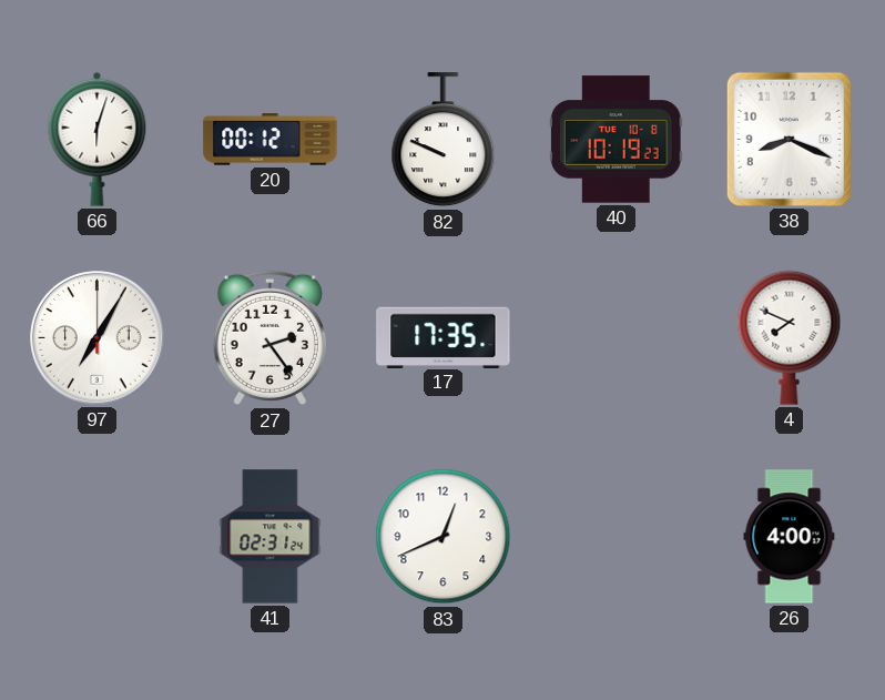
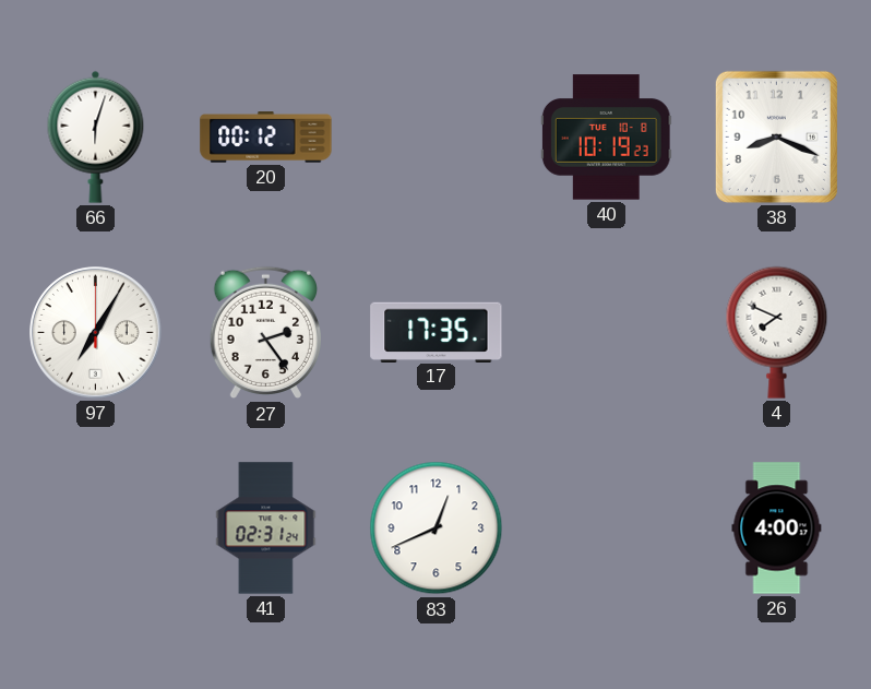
82: 9:49 -> none
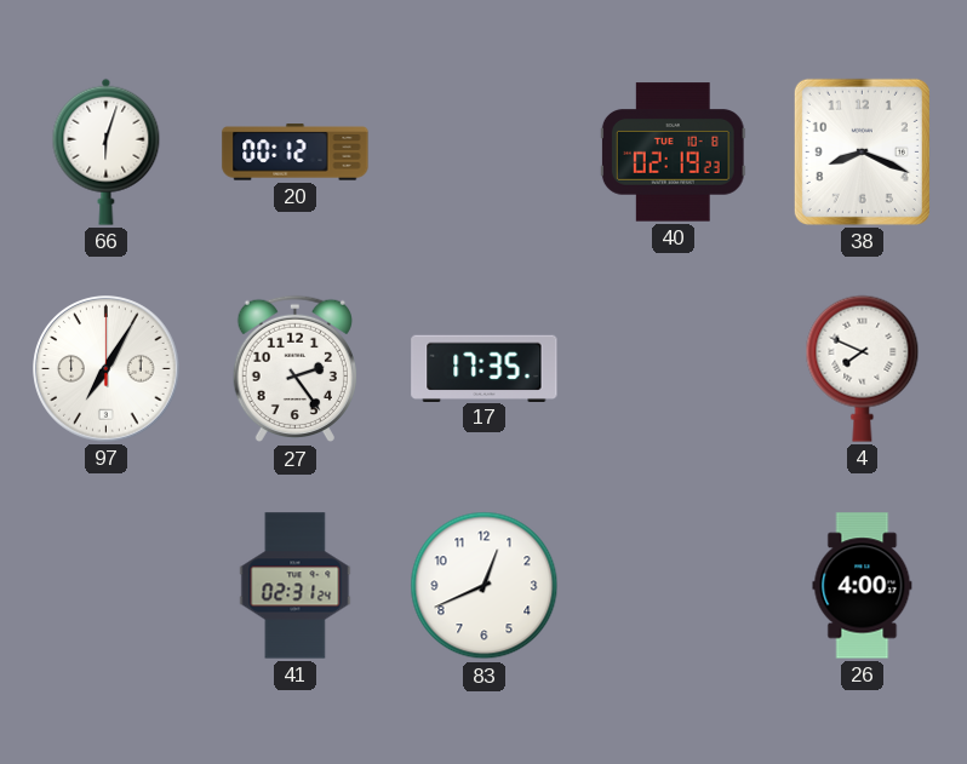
40: 10:19 -> 02:19
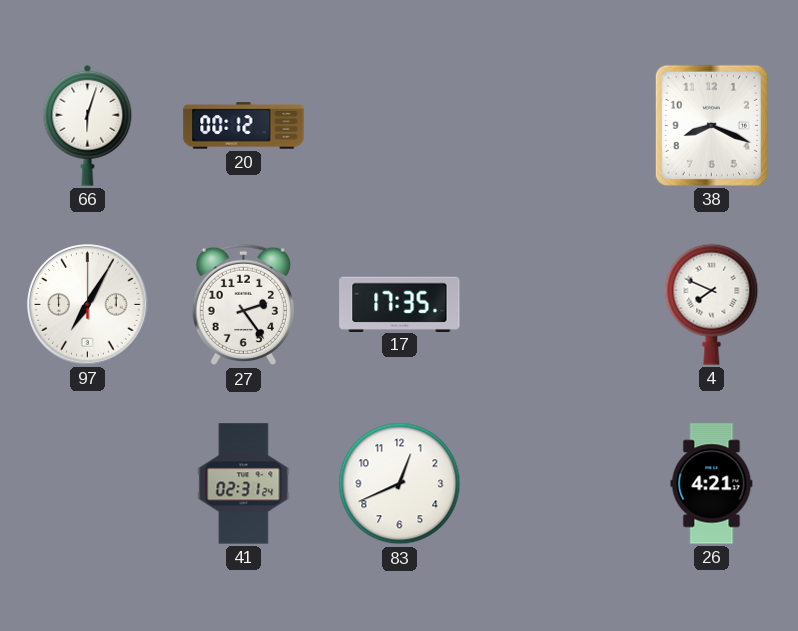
40: 02:19 -> none
26: 4:00 -> 4:21
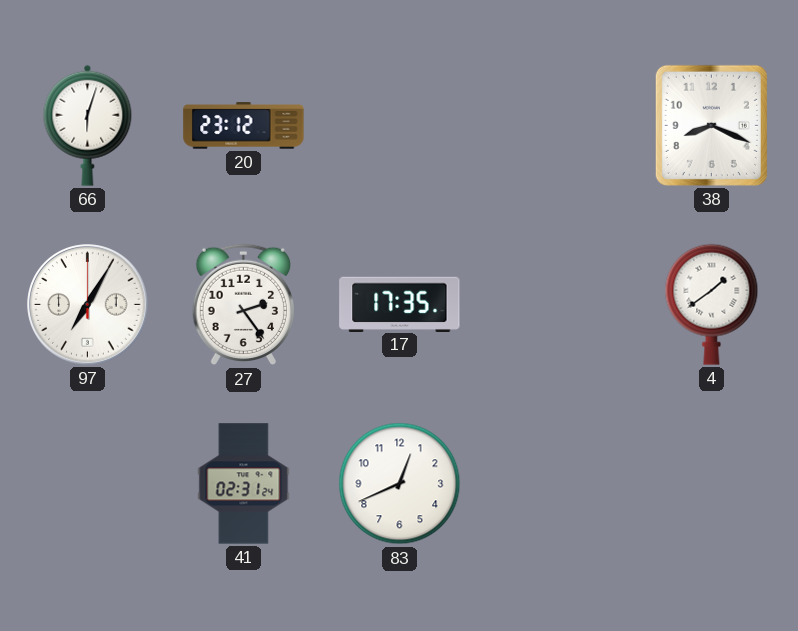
20: 00:12 -> 23:12
4: 7:49 -> 1:39
26: 4:21 -> none
